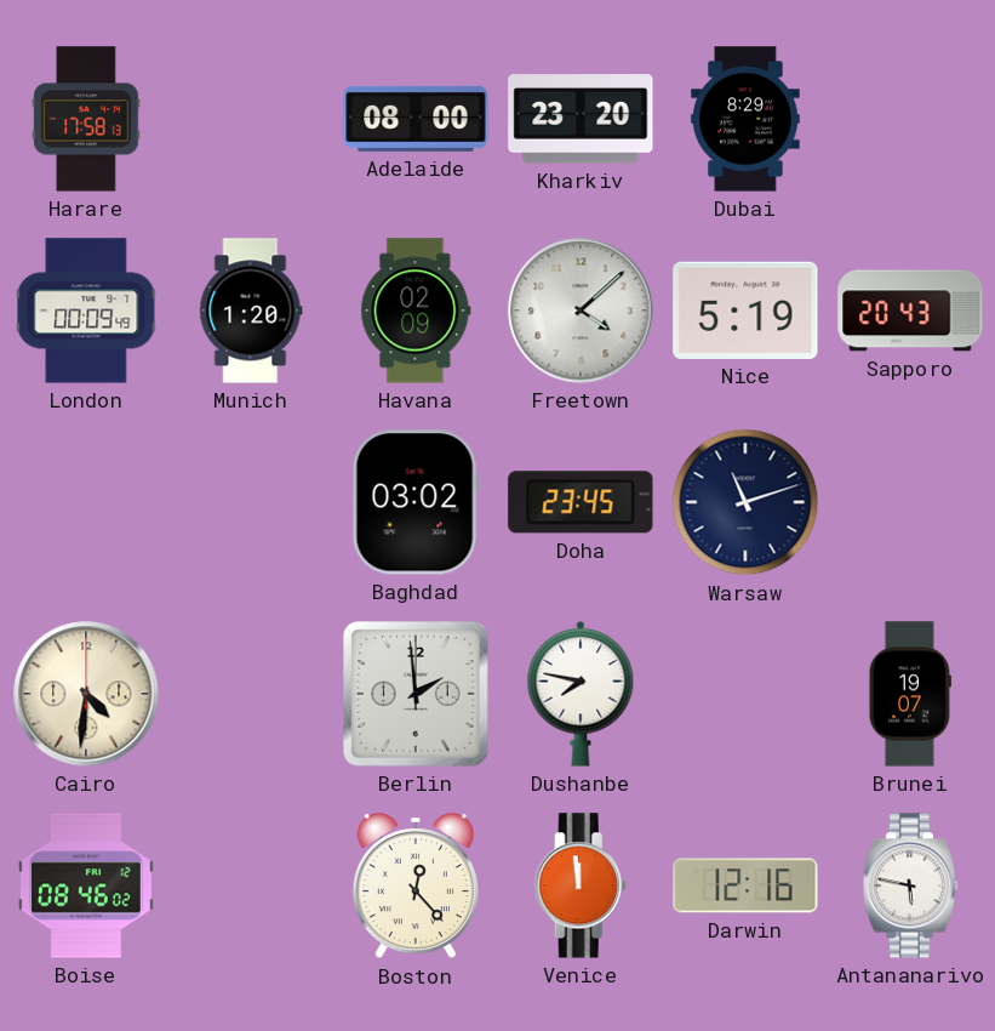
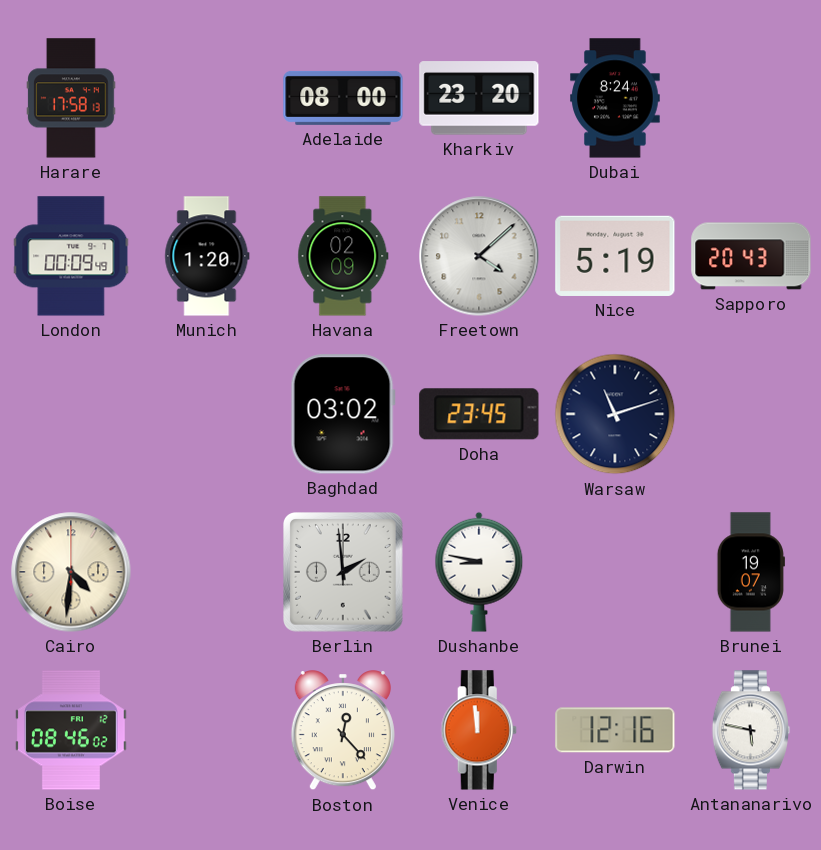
Dubai: 8:29 -> 8:24
Dushanbe: 7:47 -> 8:47
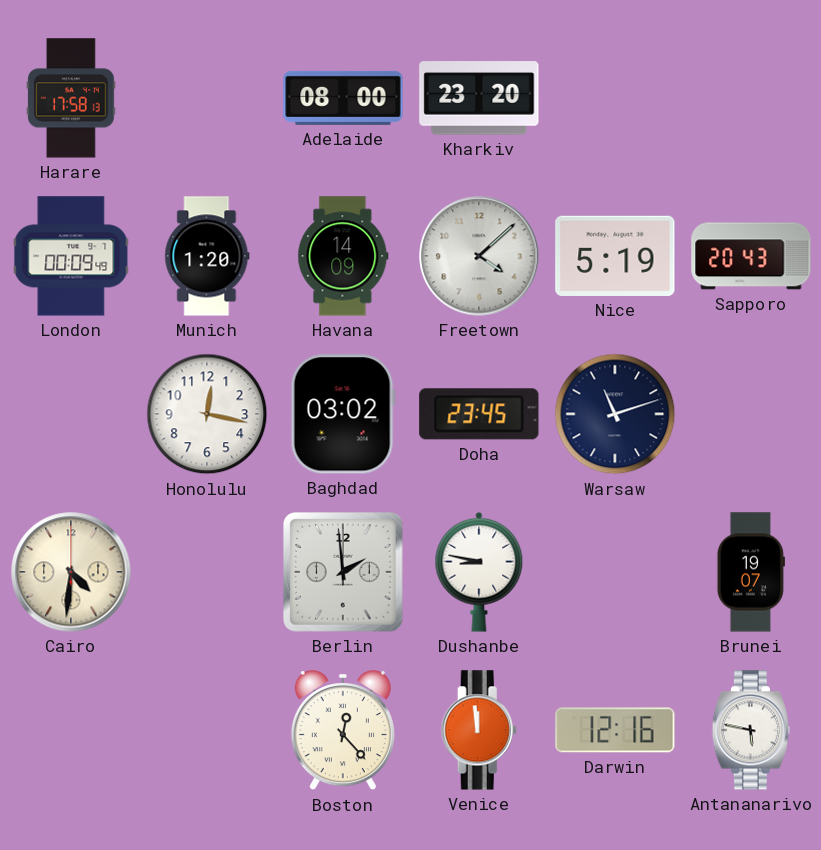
Dubai: 8:24 -> none
Havana: 02:09 -> 14:09
Honolulu: none -> 12:17
Boise: 08:46 -> none
